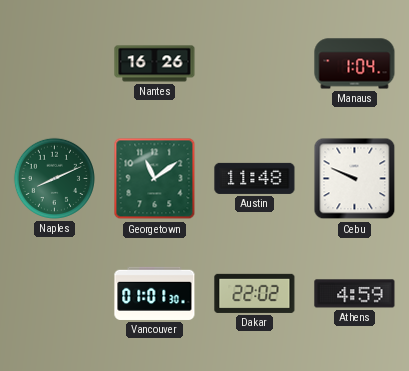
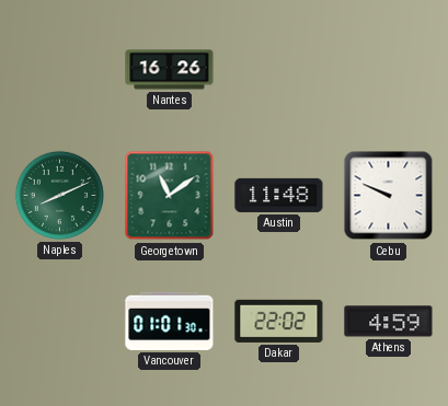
Manaus: 1:04 -> none
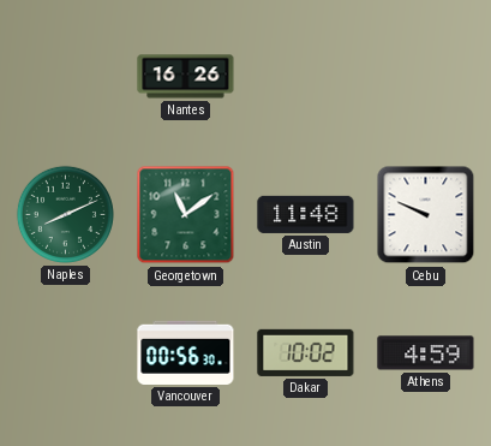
Vancouver: 01:01 -> 00:56
Dakar: 22:02 -> 10:02
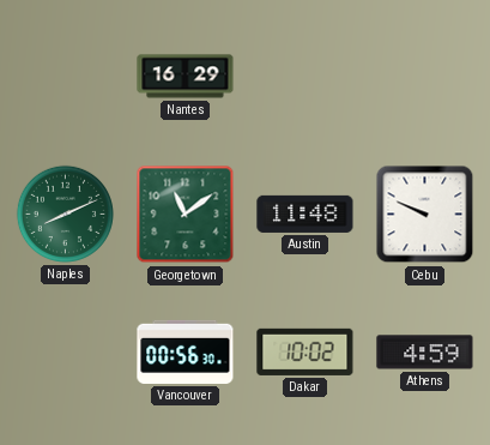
Nantes: 16:26 -> 16:29
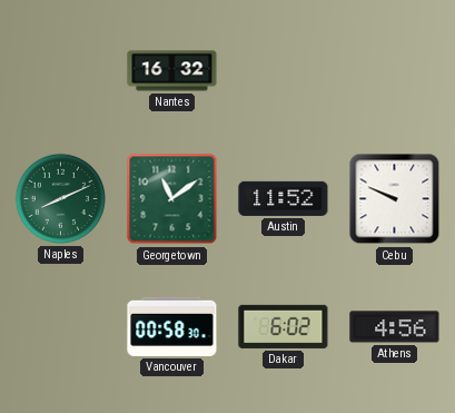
Nantes: 16:29 -> 16:32
Austin: 11:48 -> 11:52
Vancouver: 00:56 -> 00:58
Dakar: 10:02 -> 6:02
Athens: 4:59 -> 4:56
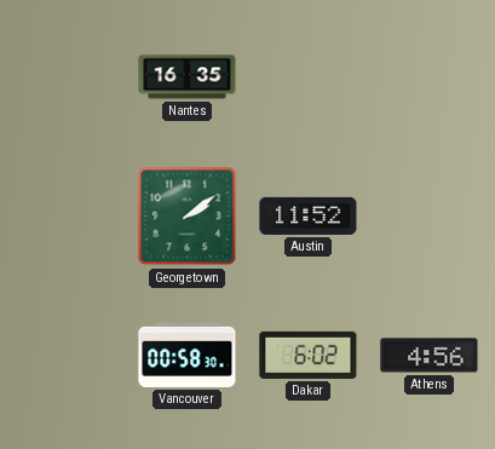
Nantes: 16:32 -> 16:35
Naples: 8:11 -> none
Georgetown: 11:09 -> 2:09
Cebu: 9:49 -> none
